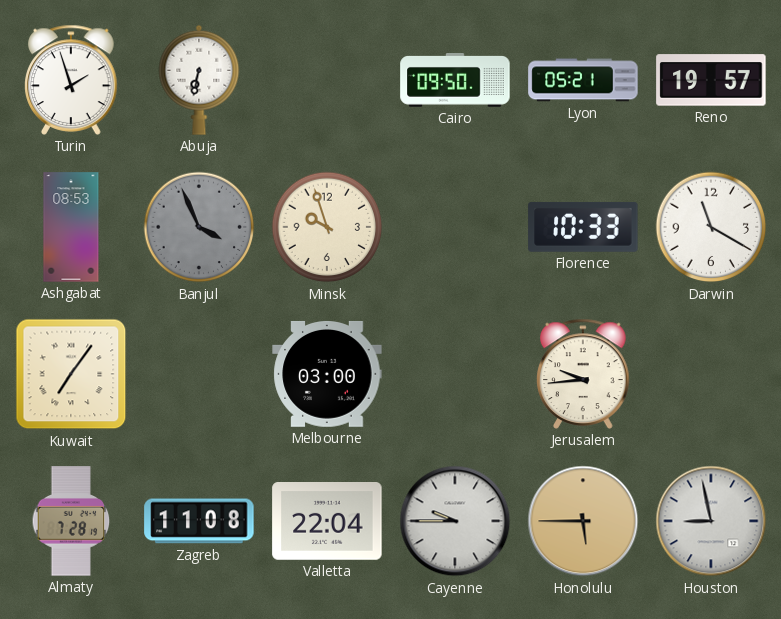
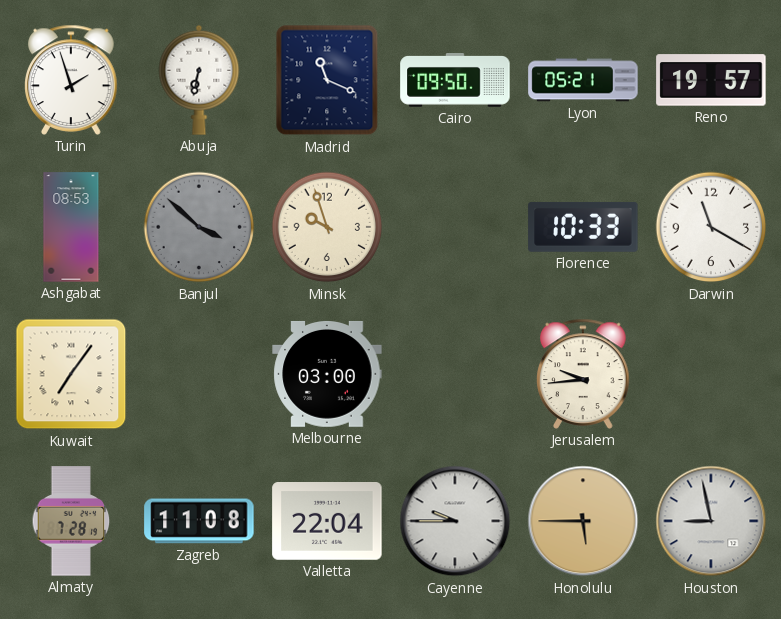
Madrid: none -> 11:19
Banjul: 3:56 -> 3:52
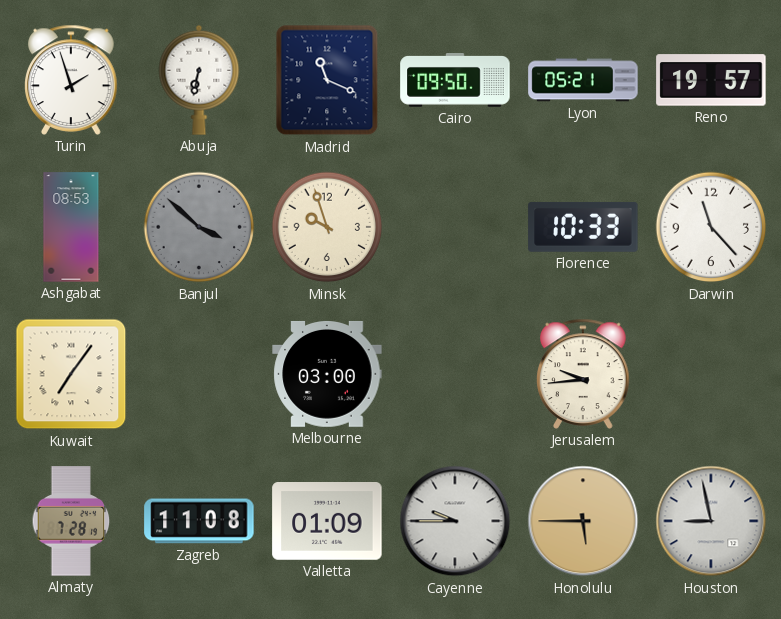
Darwin: 11:20 -> 11:23
Valletta: 22:04 -> 01:09
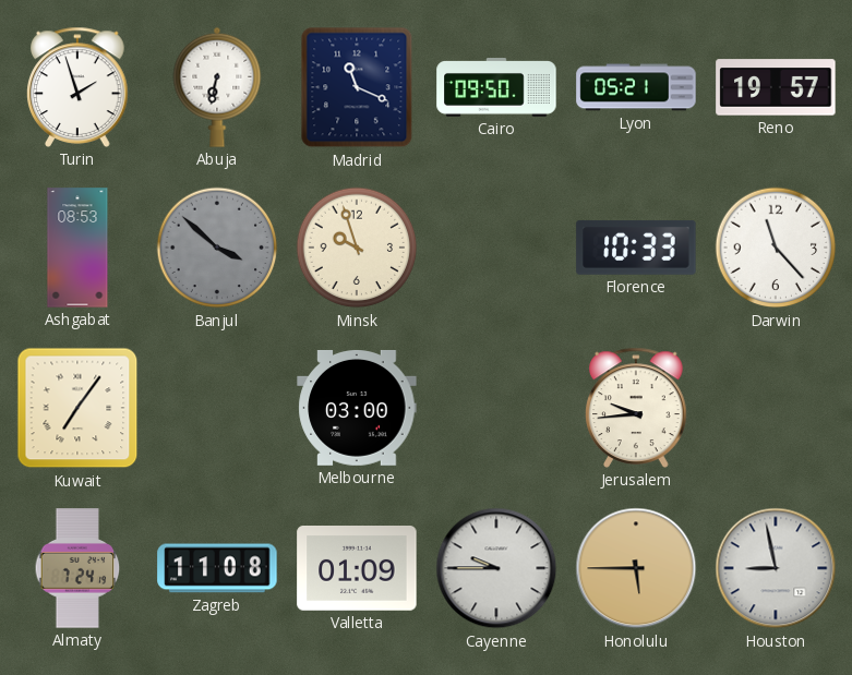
Almaty: 7:28 -> 7:24
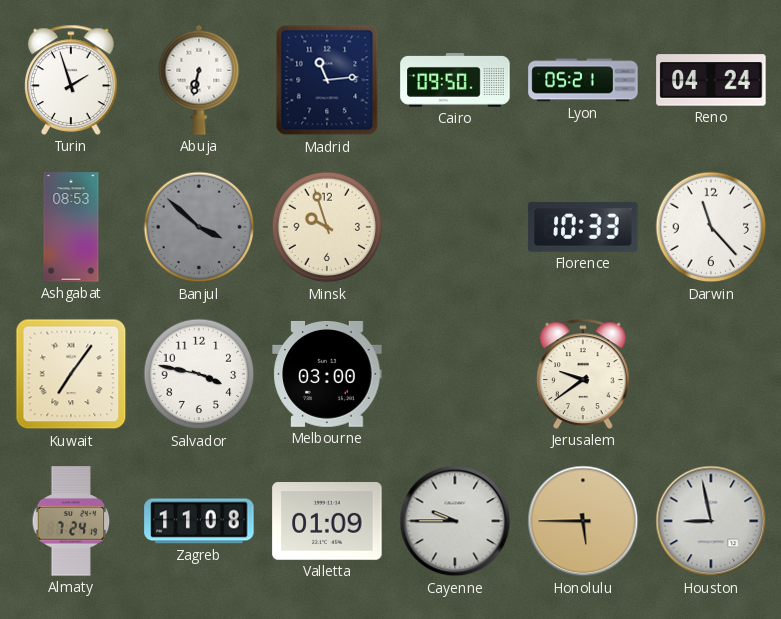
Madrid: 11:19 -> 11:14
Reno: 19:57 -> 04:24
Salvador: none -> 3:47
Jerusalem: 9:44 -> 9:39
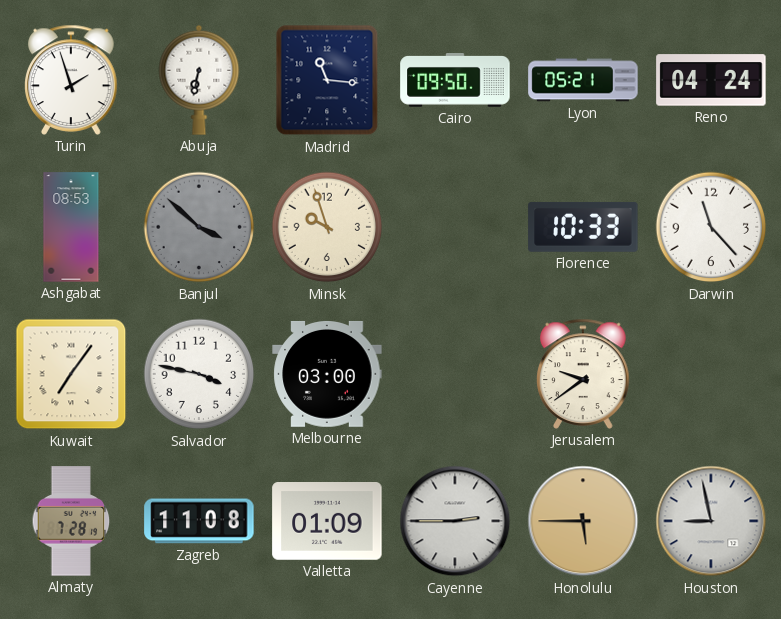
Madrid: 11:14 -> 11:16
Almaty: 7:24 -> 7:28
Cayenne: 9:45 -> 2:45
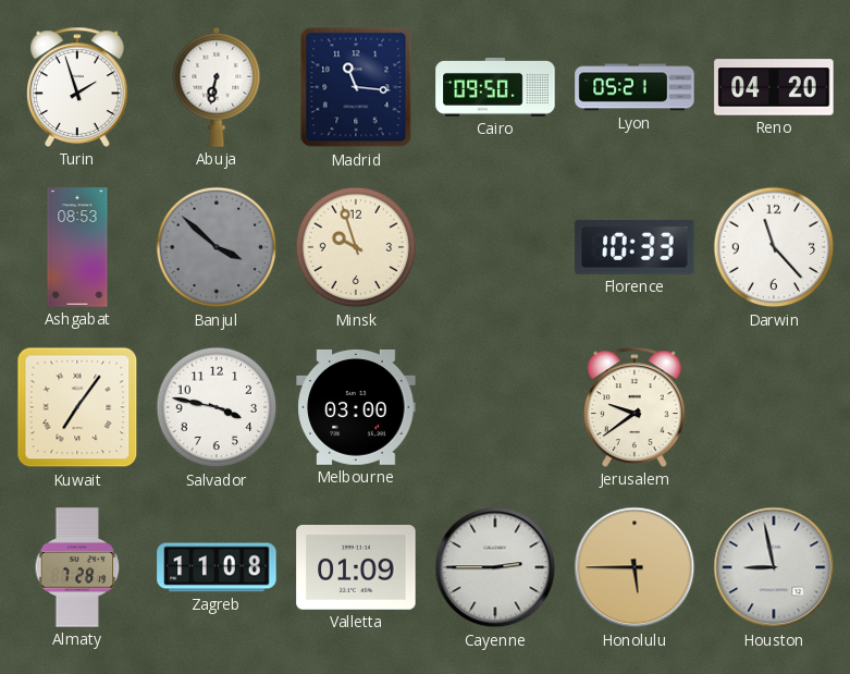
Reno: 04:24 -> 04:20
